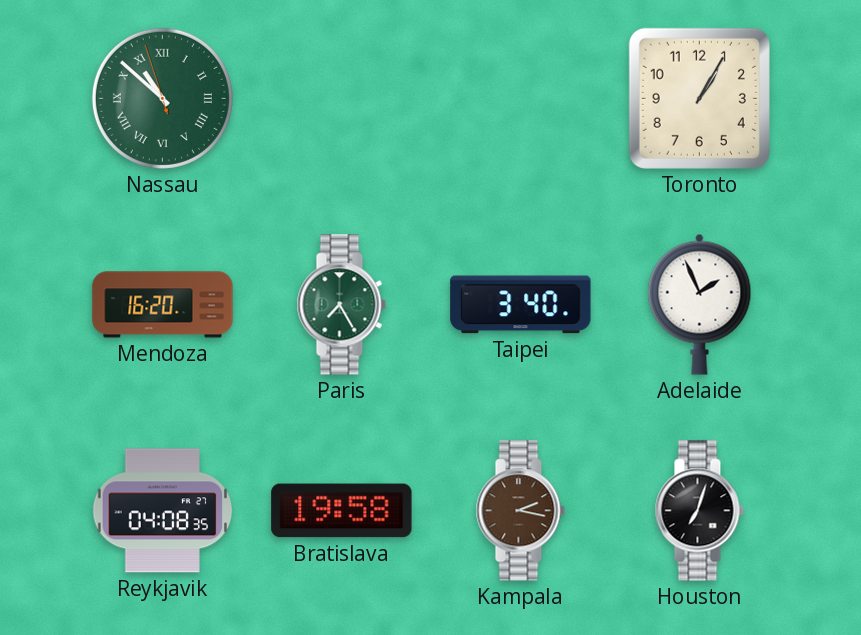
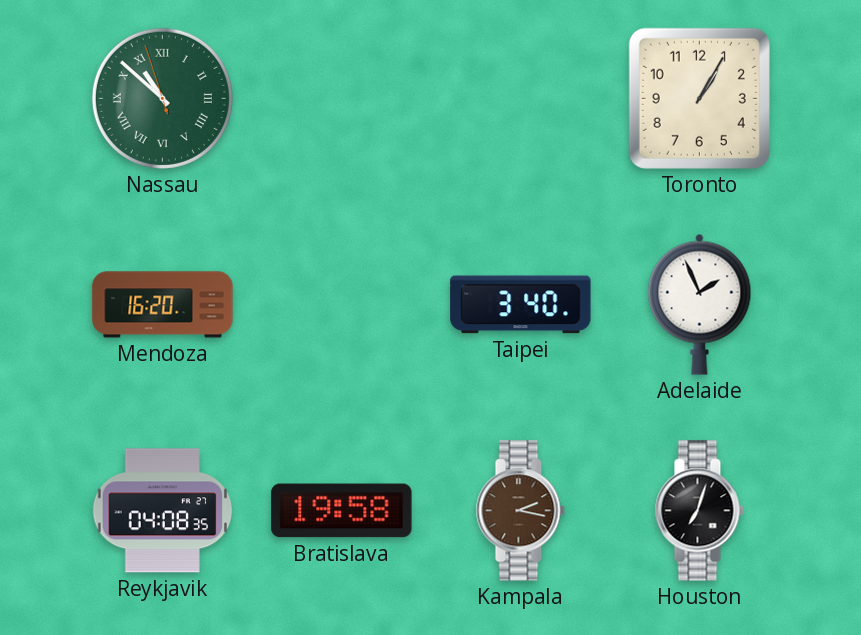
Paris: 7:25 -> none
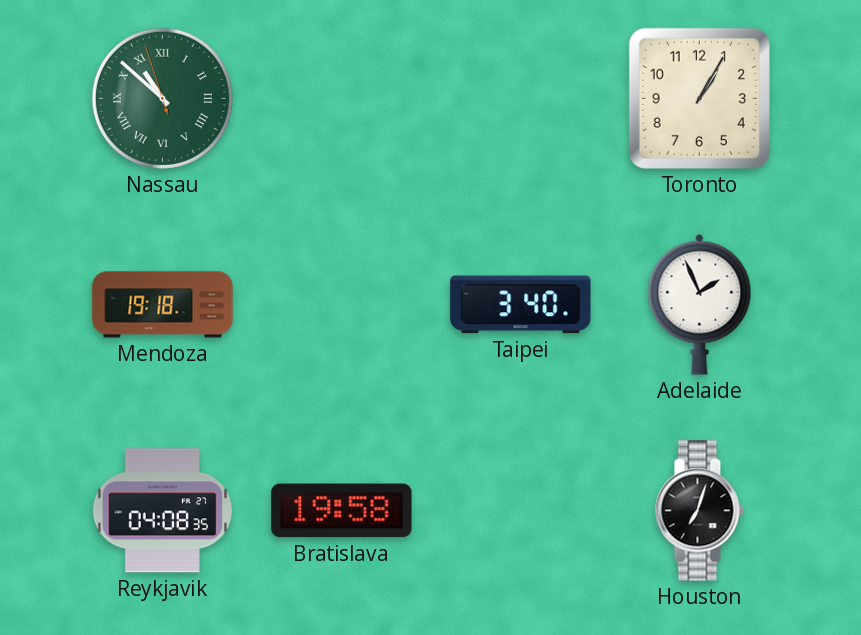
Mendoza: 16:20 -> 19:18
Kampala: 2:17 -> none
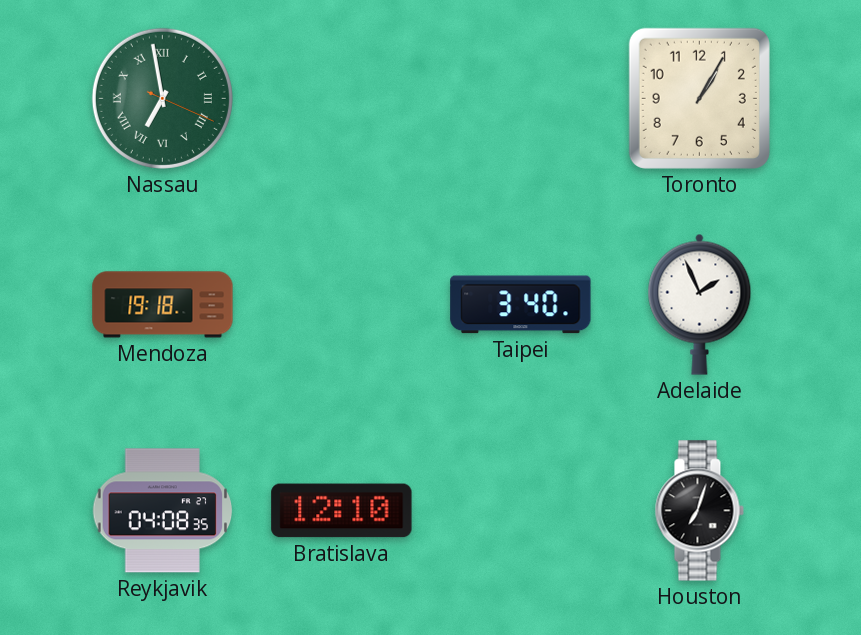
Nassau: 10:51 -> 6:58
Bratislava: 19:58 -> 12:10
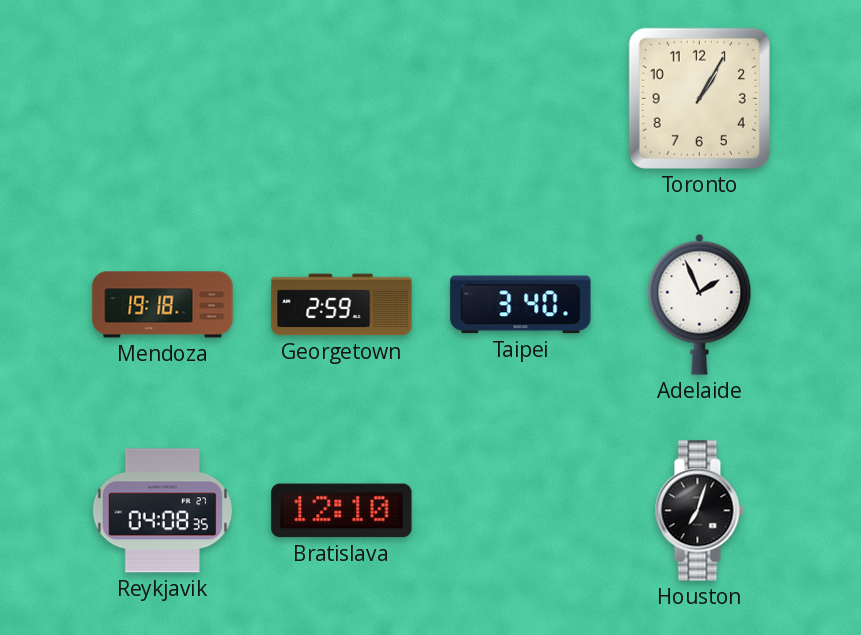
Nassau: 6:58 -> none
Georgetown: none -> 2:59
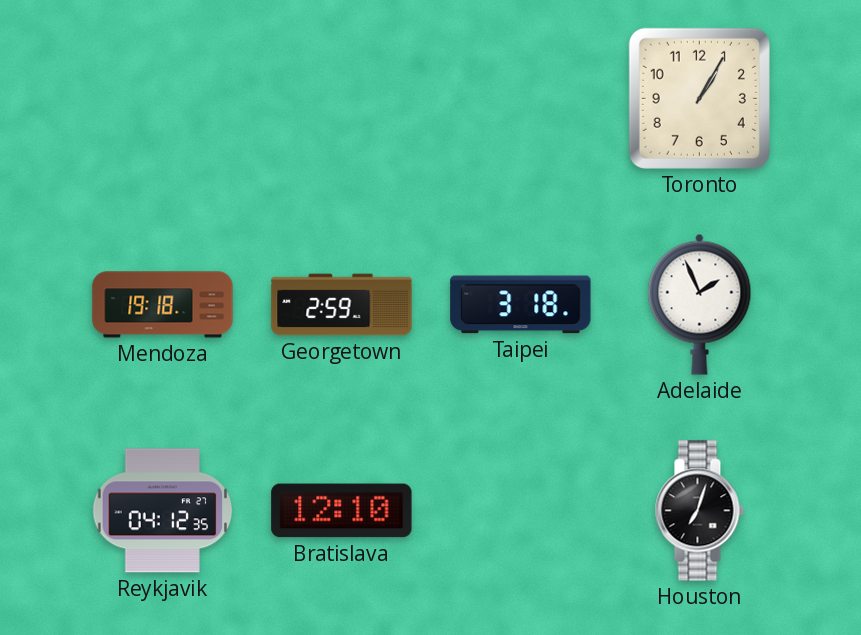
Taipei: 3:40 -> 3:18
Reykjavik: 04:08 -> 04:12
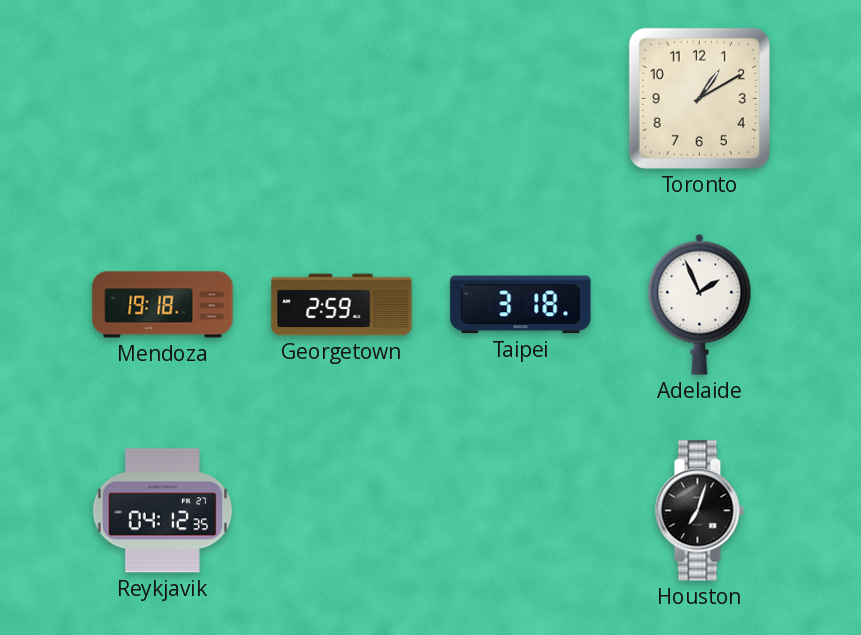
Toronto: 1:05 -> 1:10
Bratislava: 12:10 -> none
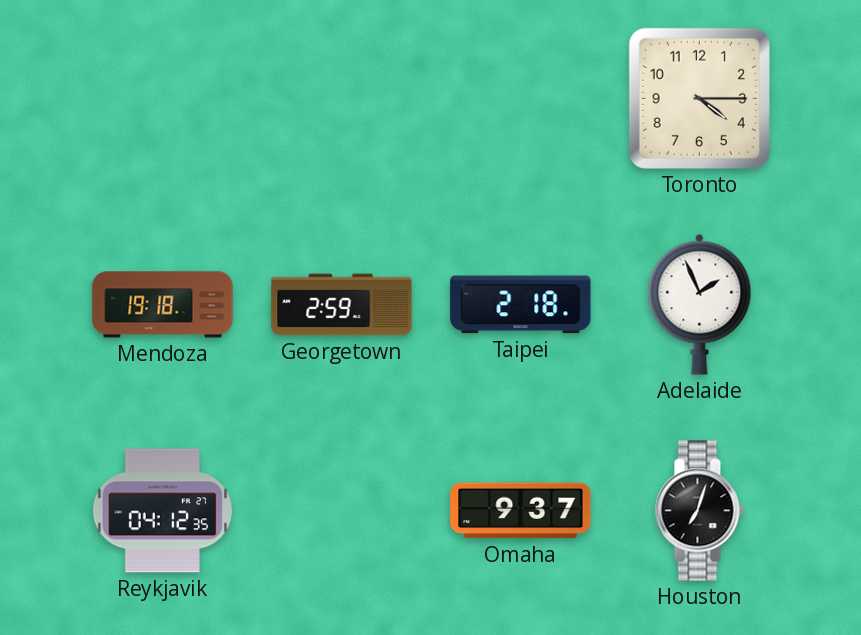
Toronto: 1:10 -> 4:15
Taipei: 3:18 -> 2:18
Omaha: none -> 9:37
